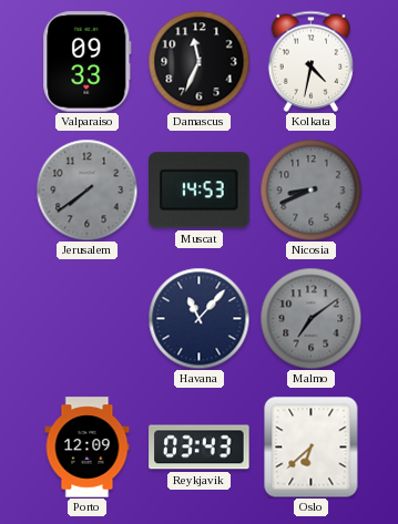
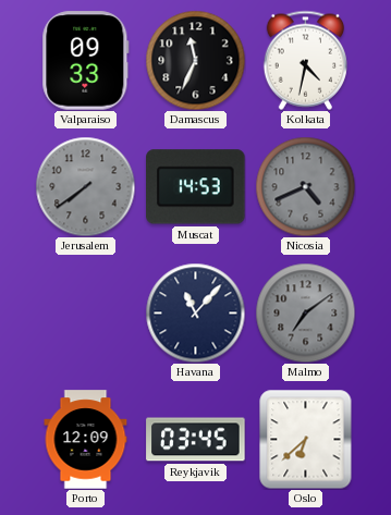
Nicosia: 8:41 -> 4:41
Reykjavik: 03:43 -> 03:45
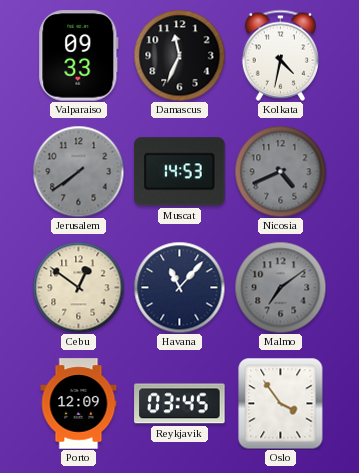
Cebu: none -> 12:51
Oslo: 6:38 -> 3:54
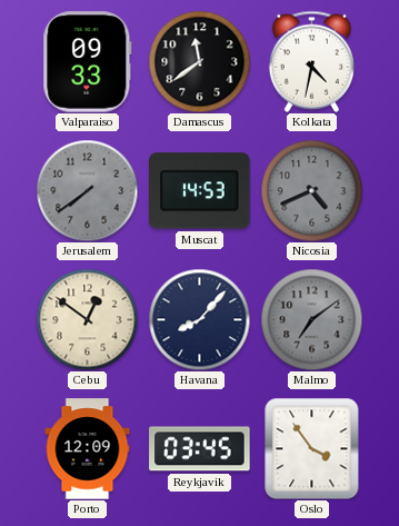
Damascus: 11:34 -> 11:39
Havana: 11:07 -> 8:07
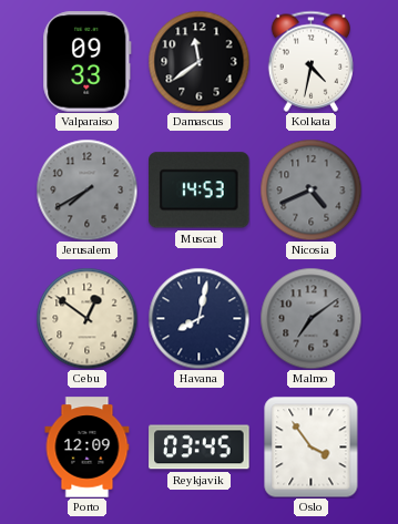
Jerusalem: 7:39 -> 7:40
Havana: 8:07 -> 8:02
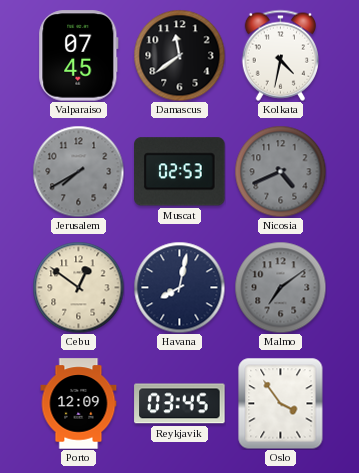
Valparaiso: 09:33 -> 07:45
Muscat: 14:53 -> 02:53
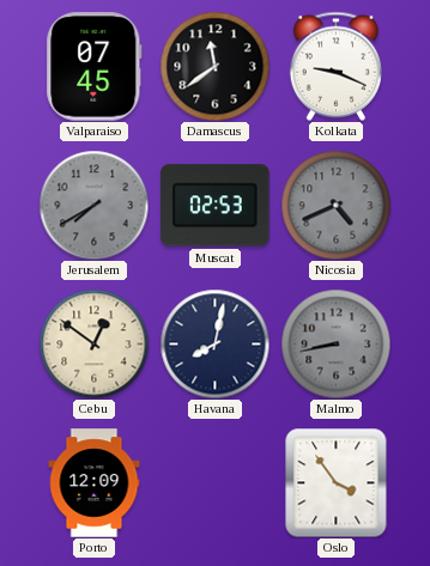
Kolkata: 4:32 -> 9:19
Malmo: 7:09 -> 8:43
Reykjavik: 03:45 -> none
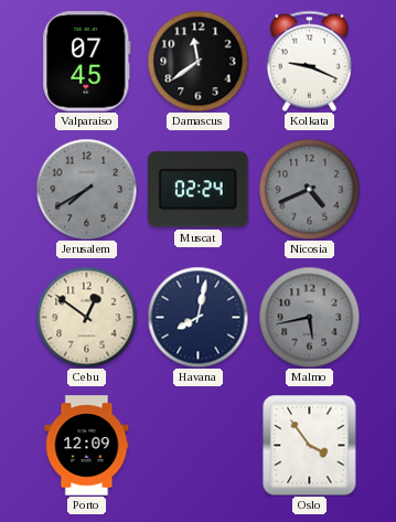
Muscat: 02:53 -> 02:24
Malmo: 8:43 -> 5:43
